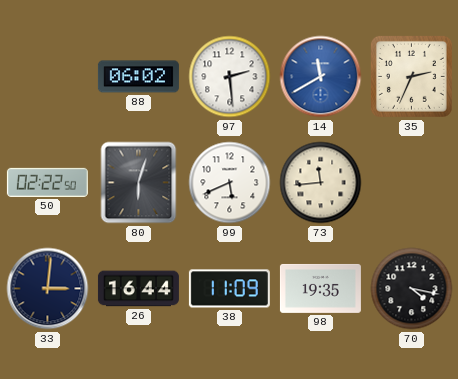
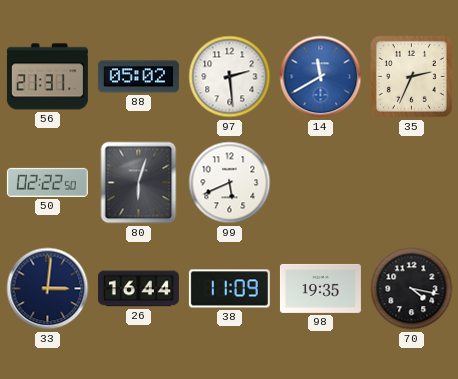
56: none -> 21:31
88: 06:02 -> 05:02
73: 11:44 -> none
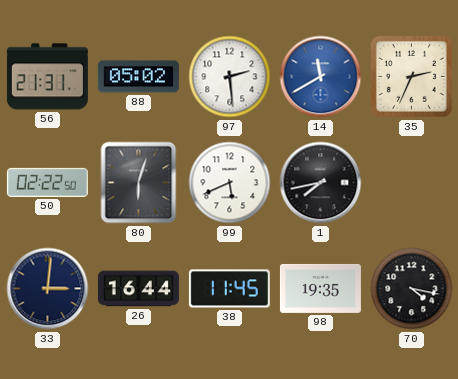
1: none -> 7:43
38: 11:09 -> 11:45
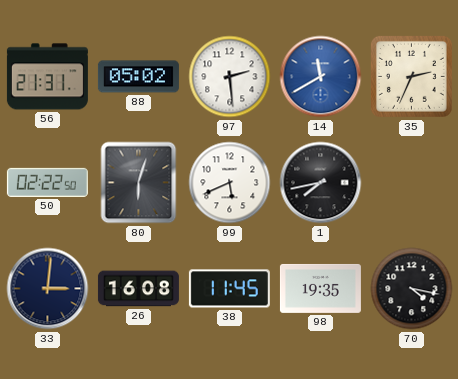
26: 16:44 -> 16:08
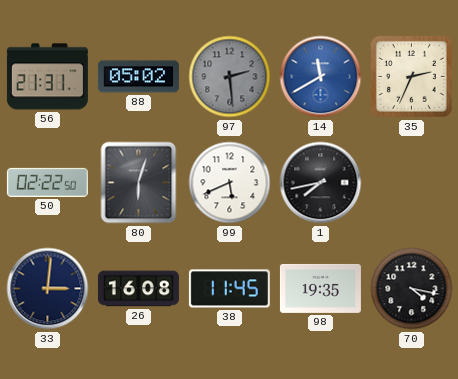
97 dial: white -> grey
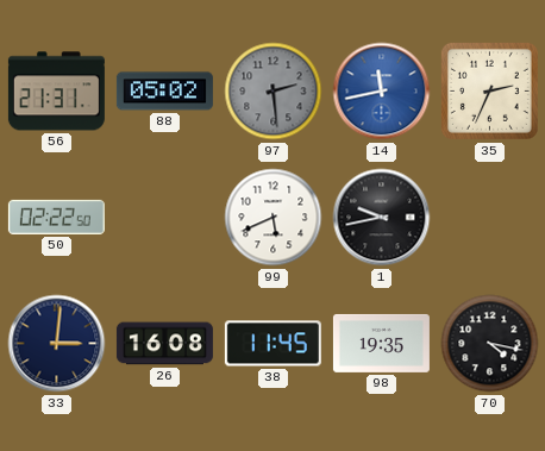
14: 11:40 -> 11:43
80: 6:03 -> none
1: 7:43 -> 9:43
